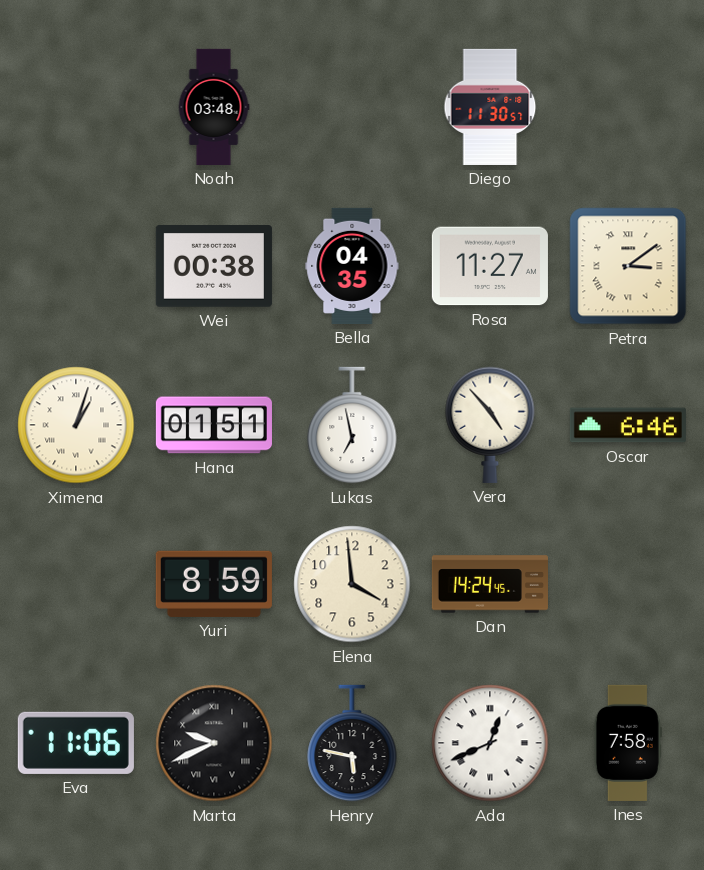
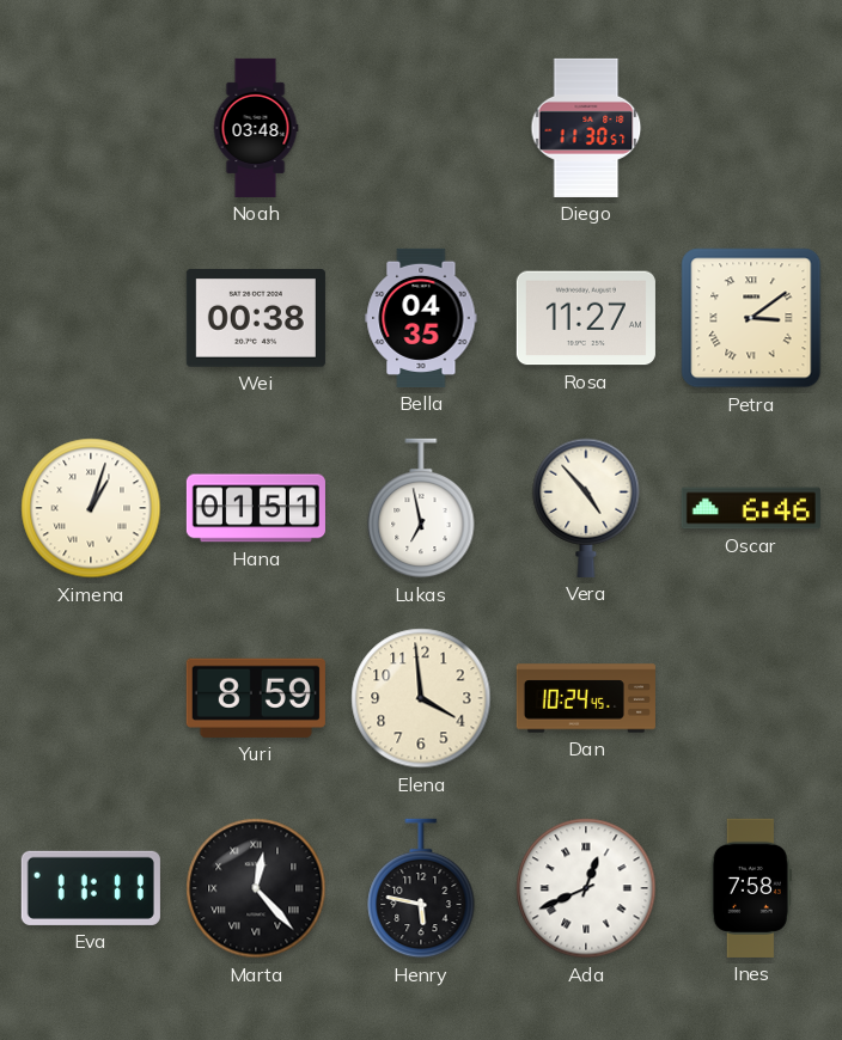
Dan: 14:24 -> 10:24
Eva: 11:06 -> 11:11
Marta: 9:41 -> 12:23
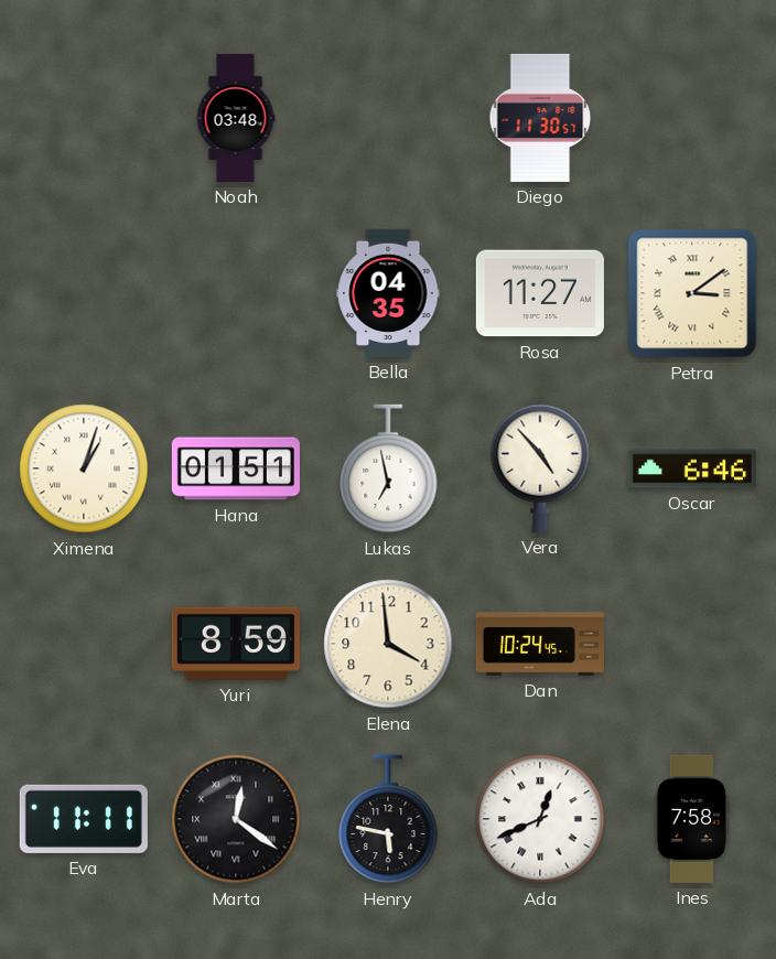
Wei: 00:38 -> none
Marta: 12:23 -> 12:21
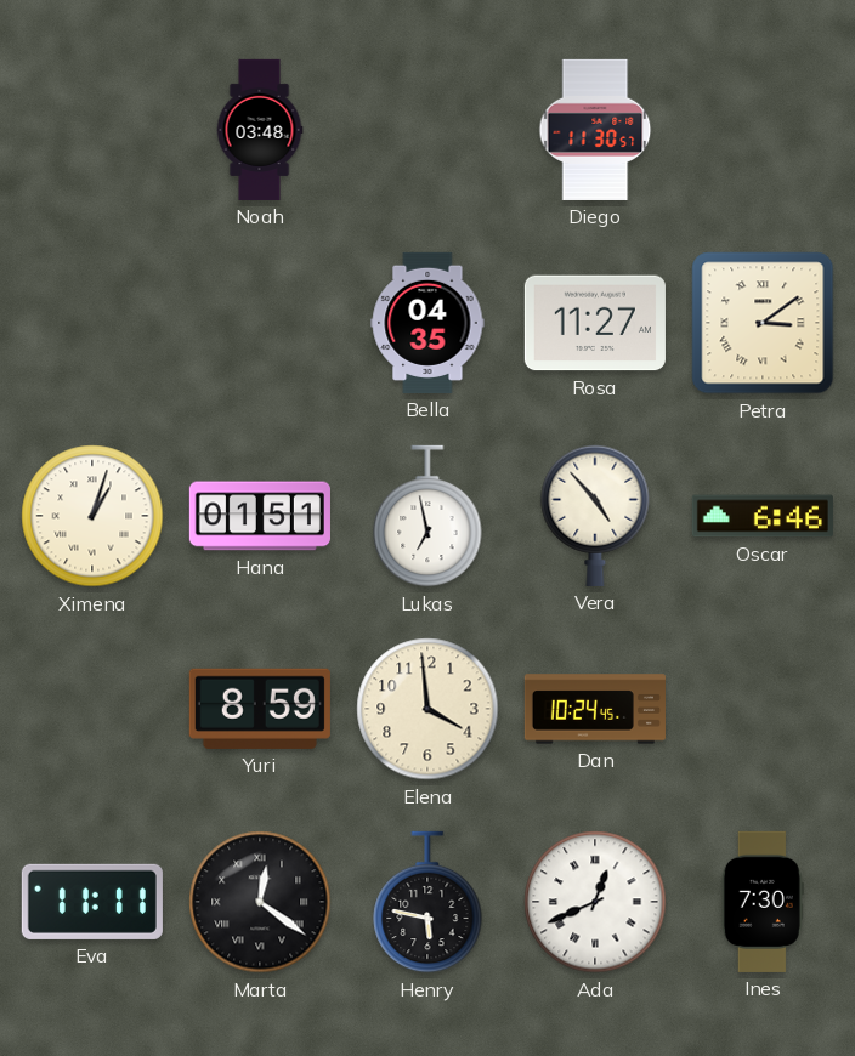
Ines: 7:58 -> 7:30
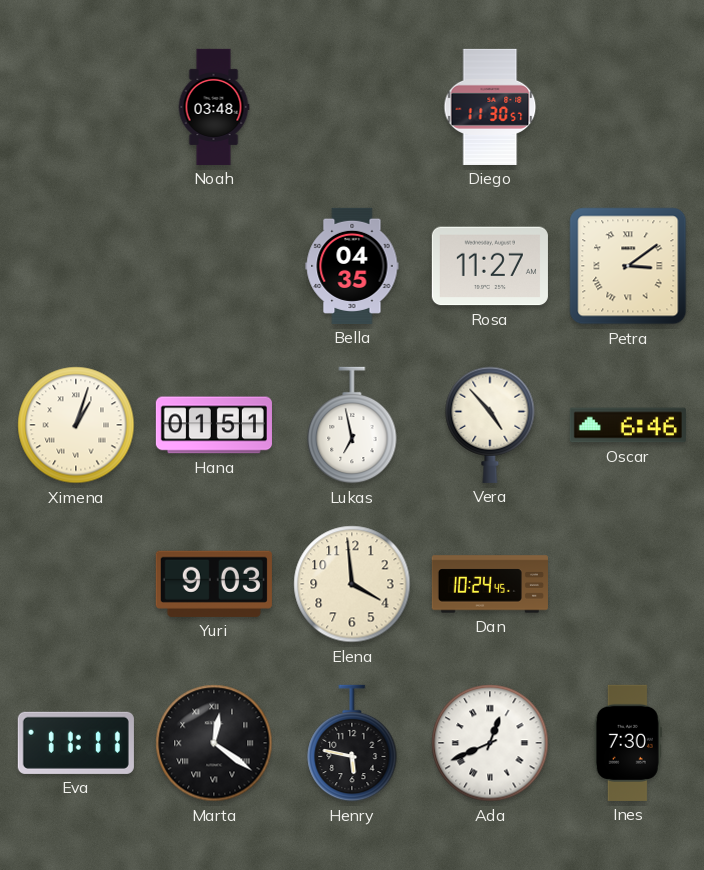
Yuri: 8:59 -> 9:03
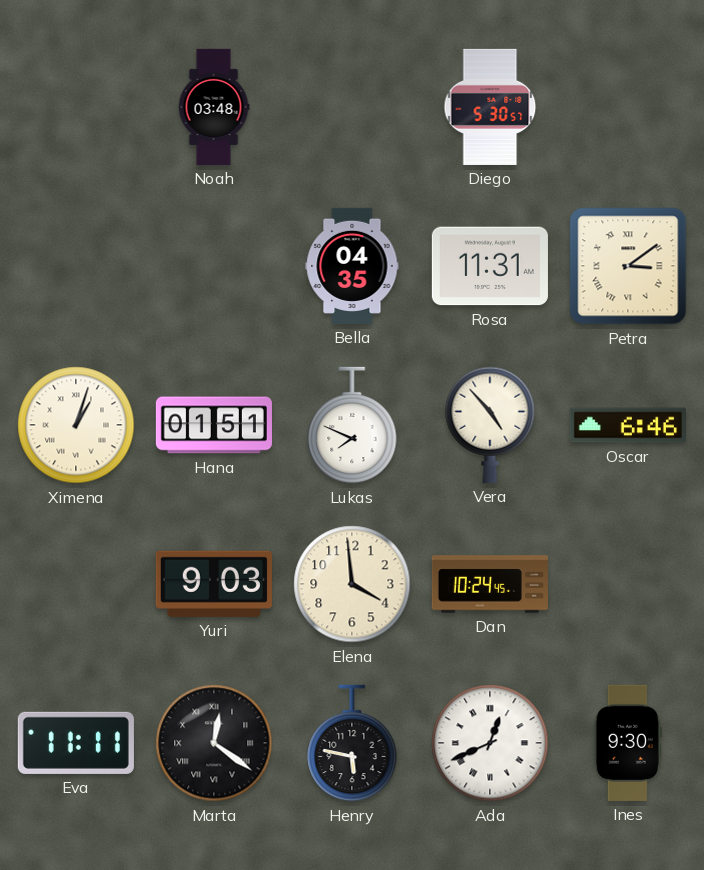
Diego: 11:30 -> 5:30
Rosa: 11:27 -> 11:31
Lukas: 6:58 -> 7:49
Ines: 7:30 -> 9:30
